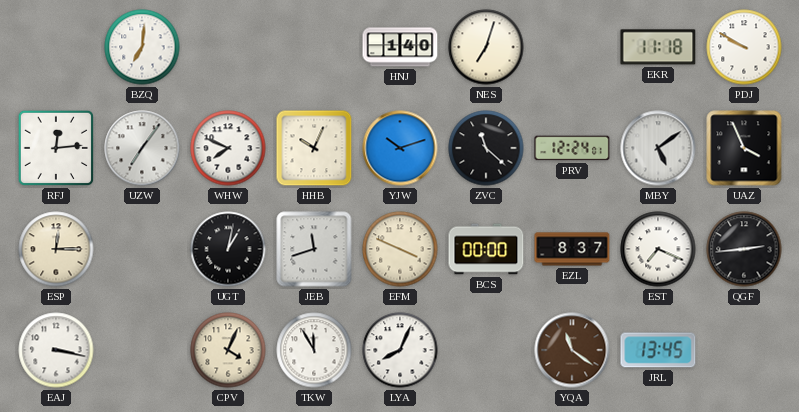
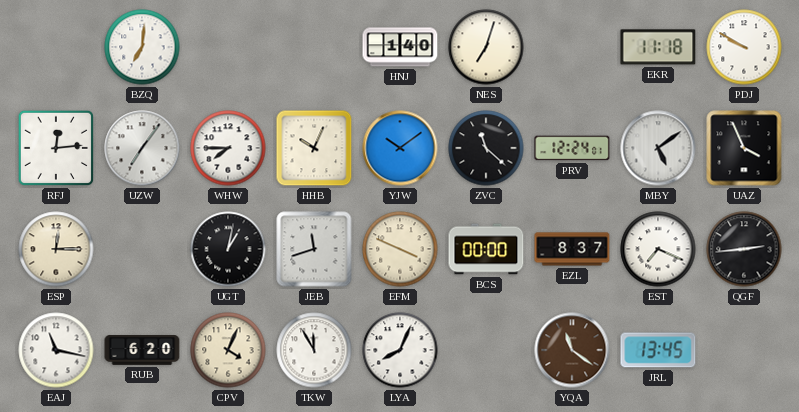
WHW: 7:49 -> 7:45
YJW: 10:12 -> 10:09
EAJ: 3:17 -> 11:17
RUB: none -> 6:20
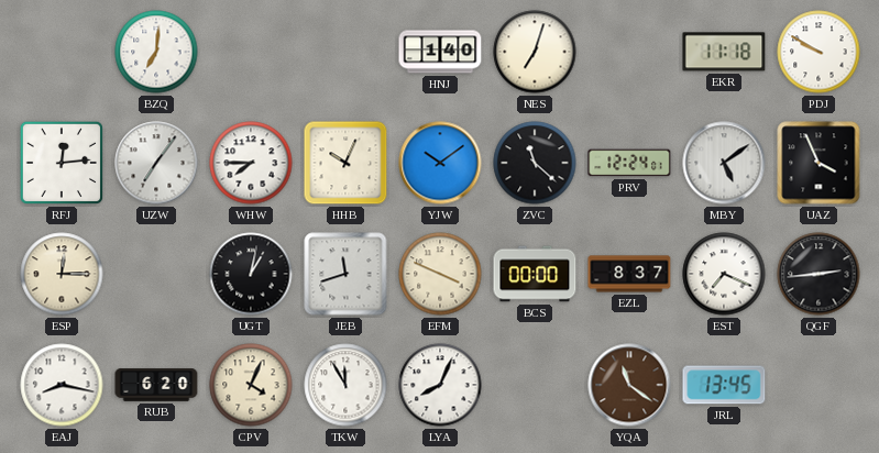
EAJ: 11:17 -> 8:17
